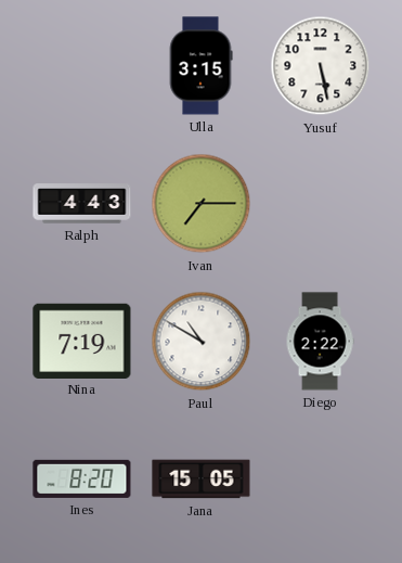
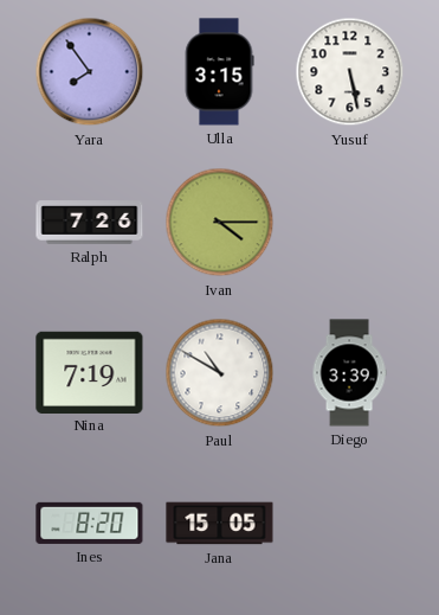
Yara: none -> 7:54
Ralph: 4:43 -> 7:26
Ivan: 7:15 -> 4:15
Diego: 2:22 -> 3:39
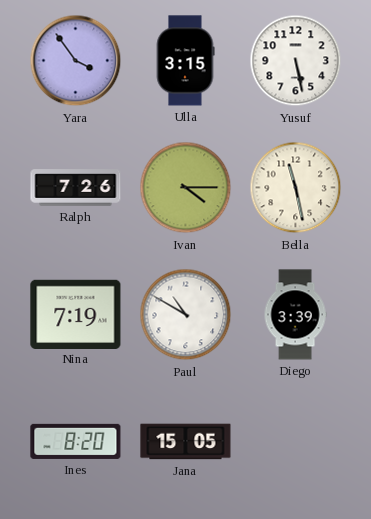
Yara: 7:54 -> 3:54
Bella: none -> 11:28
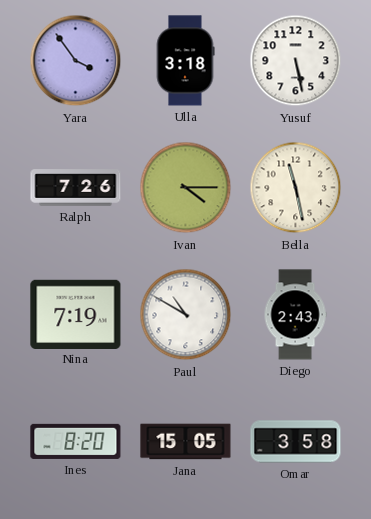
Ulla: 3:15 -> 3:18
Diego: 3:39 -> 2:43
Omar: none -> 3:58
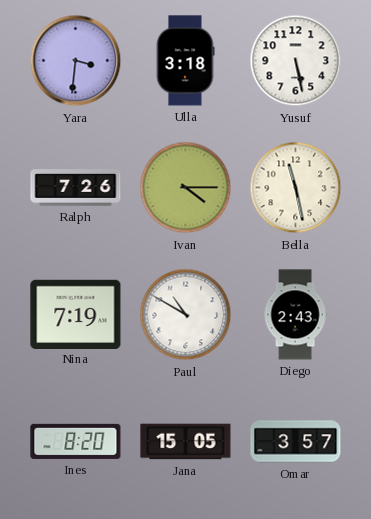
Yara: 3:54 -> 3:31
Omar: 3:58 -> 3:57
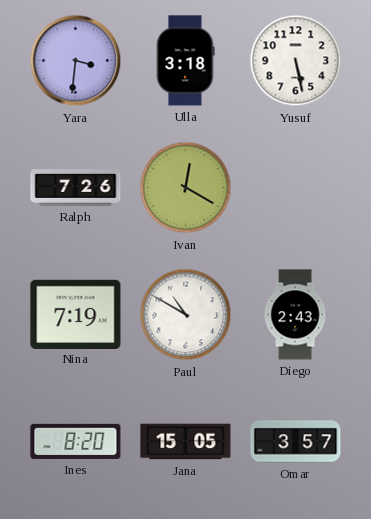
Ivan: 4:15 -> 12:20
Bella: 11:28 -> none
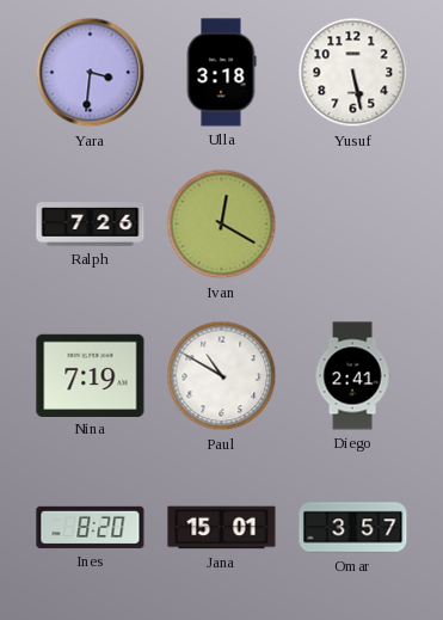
Diego: 2:43 -> 2:41
Jana: 15:05 -> 15:01
